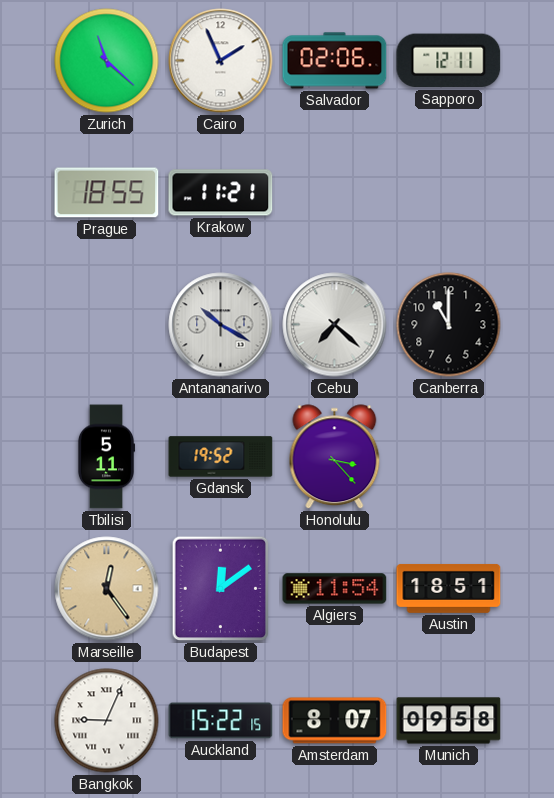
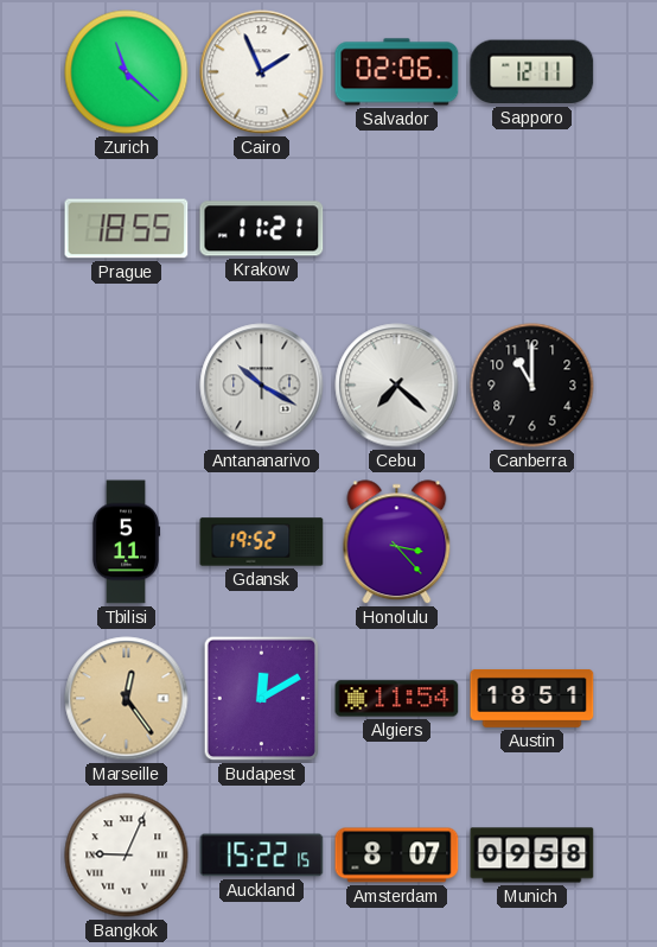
Budapest: 12:09 -> 12:10
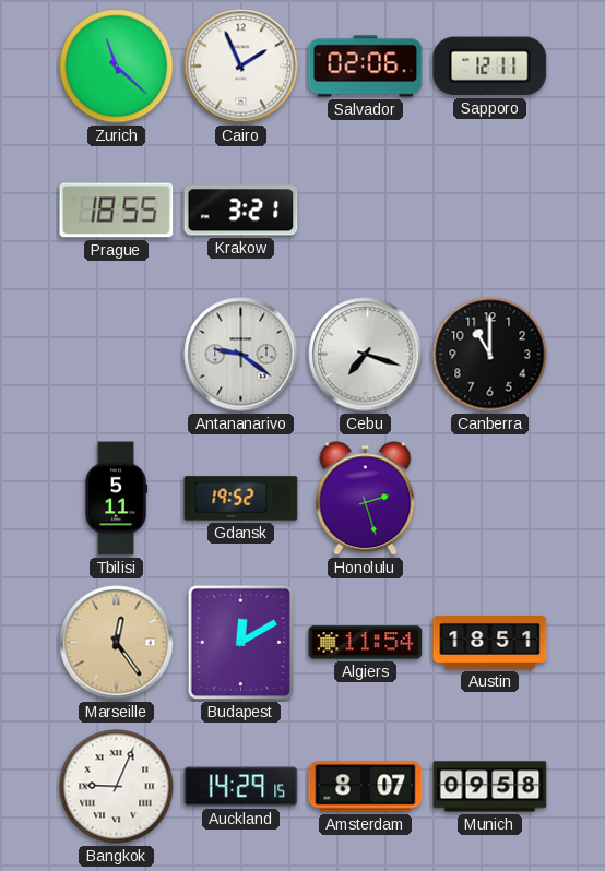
Krakow: 11:21 -> 3:21
Antananarivo: 10:20 -> 9:21
Cebu: 7:22 -> 7:18
Honolulu: 3:23 -> 2:27
Auckland: 15:22 -> 14:29
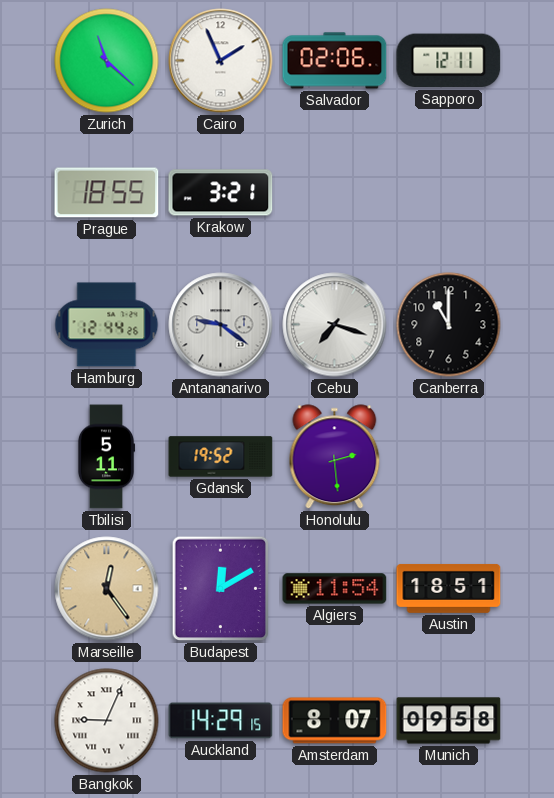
Hamburg: none -> 12:44
Honolulu: 2:27 -> 2:29
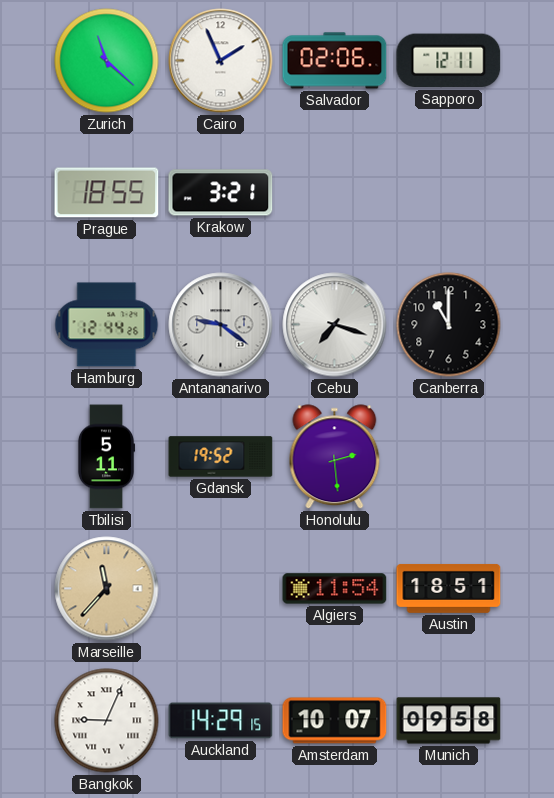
Marseille: 12:24 -> 11:37
Budapest: 12:10 -> none
Amsterdam: 8:07 -> 10:07
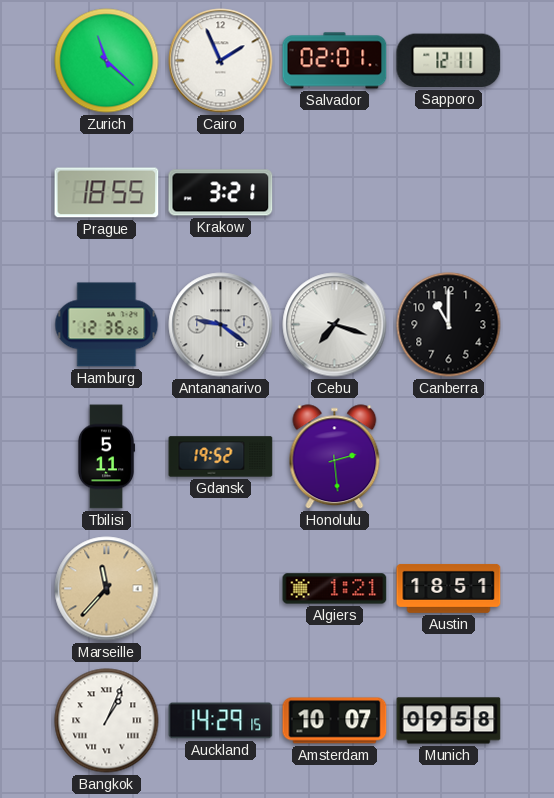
Salvador: 02:06 -> 02:01
Hamburg: 12:44 -> 12:36
Algiers: 11:54 -> 1:21
Bangkok: 9:04 -> 1:04
